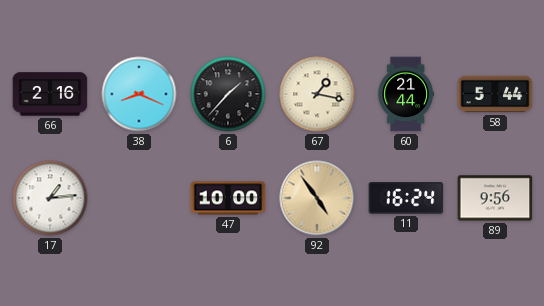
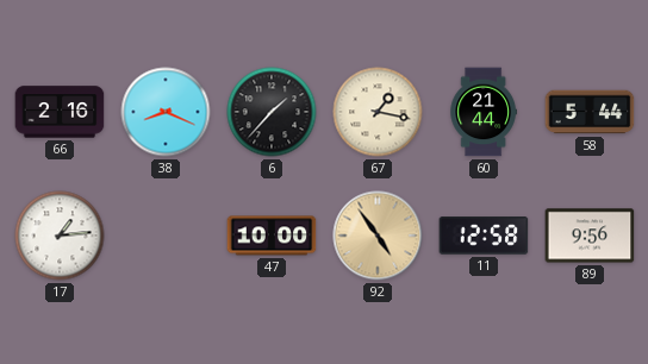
11: 16:24 -> 12:58
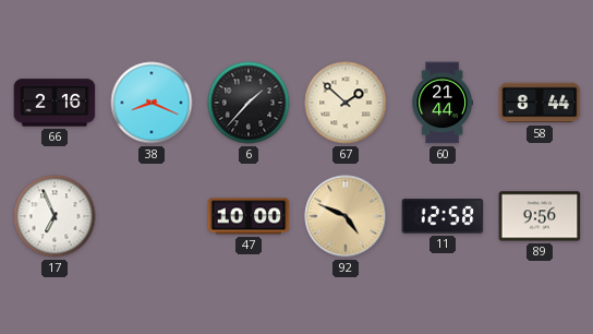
67: 1:17 -> 1:52
58: 5:44 -> 8:44
17: 1:14 -> 6:56
92: 4:54 -> 4:49
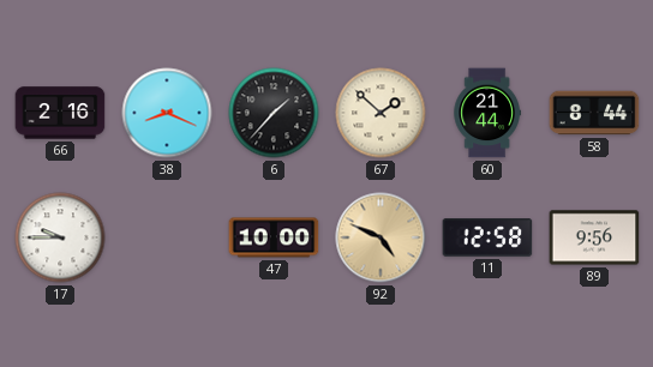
17: 6:56 -> 9:45
